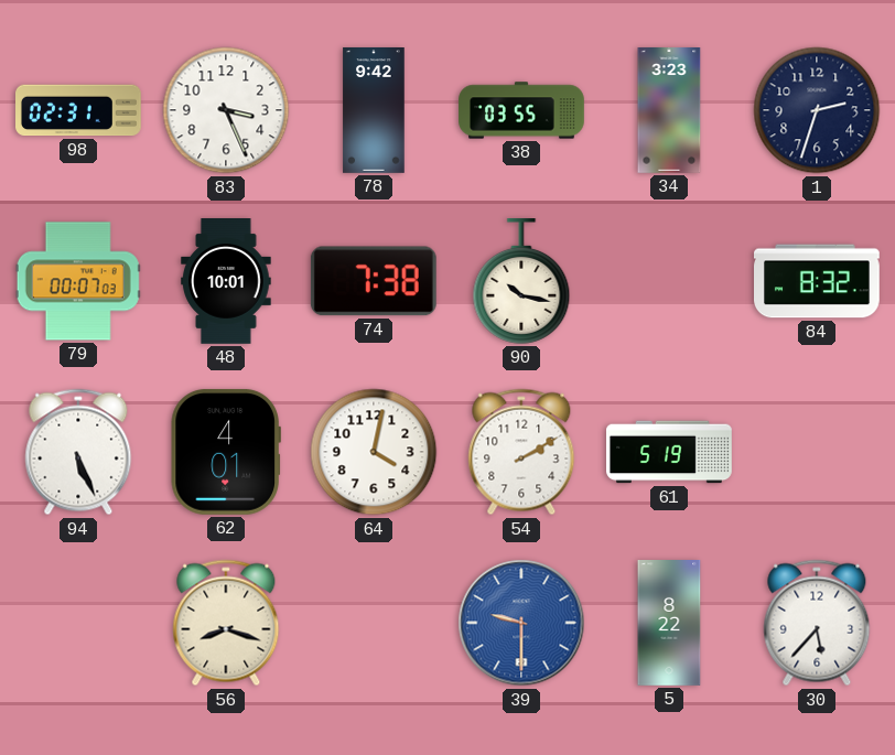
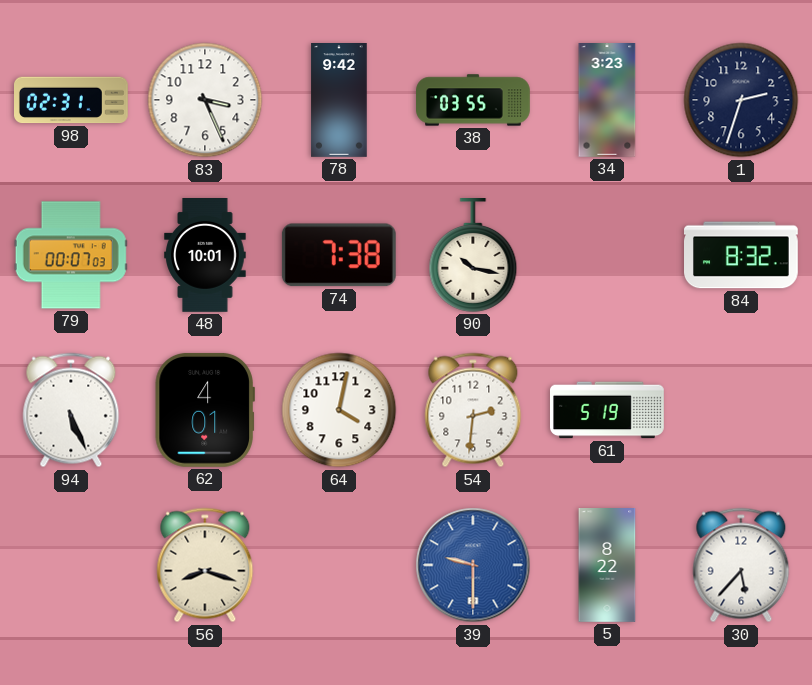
54: 2:10 -> 2:31
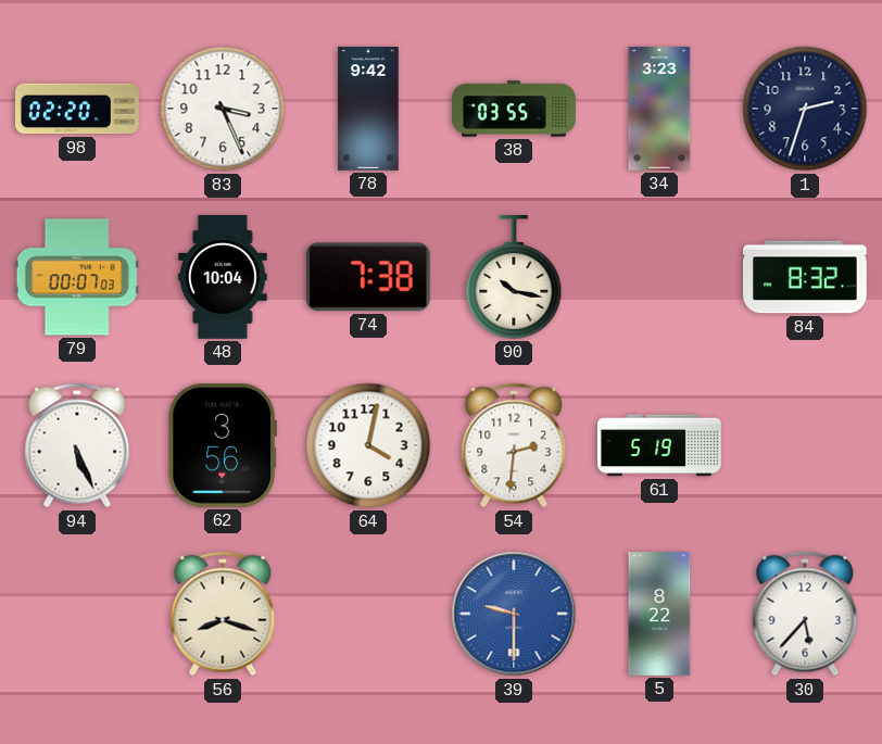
98: 02:31 -> 02:20
48: 10:01 -> 10:04
62: 4:01 -> 3:56
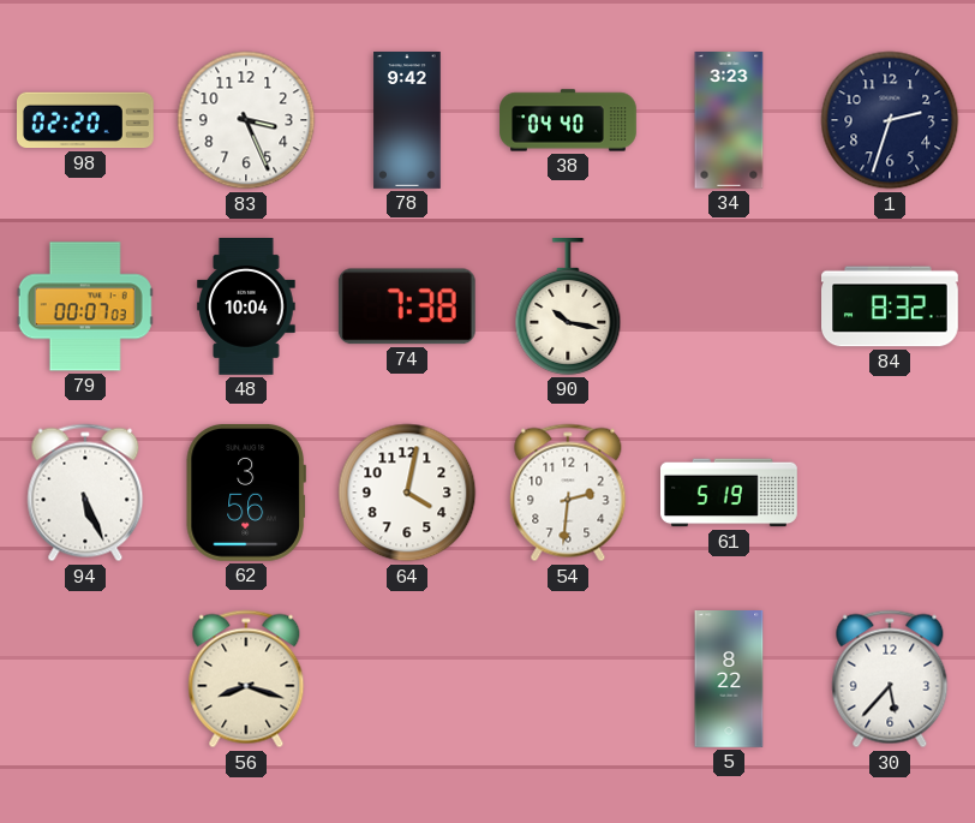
38: 03:55 -> 04:40
39: 9:30 -> none
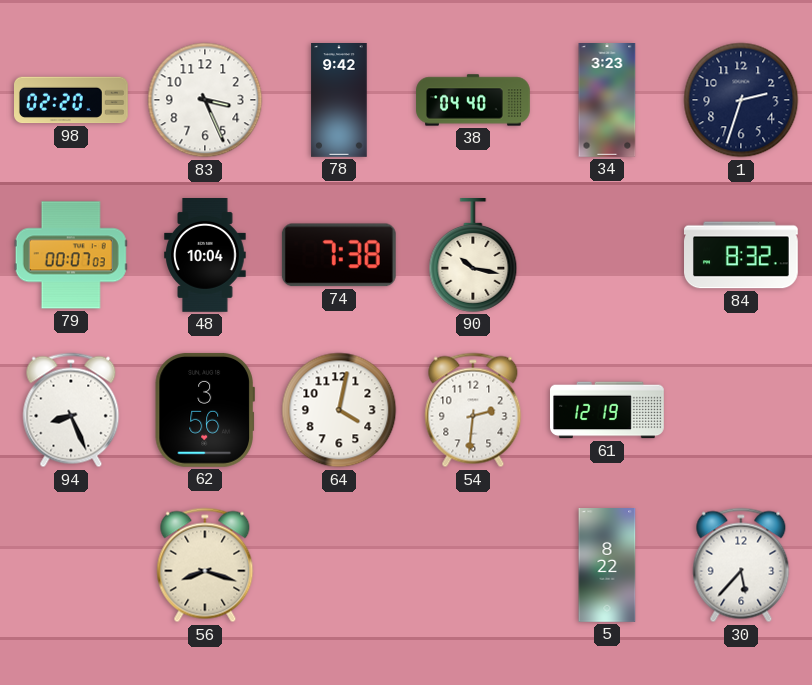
94: 5:26 -> 8:26
61: 5:19 -> 12:19
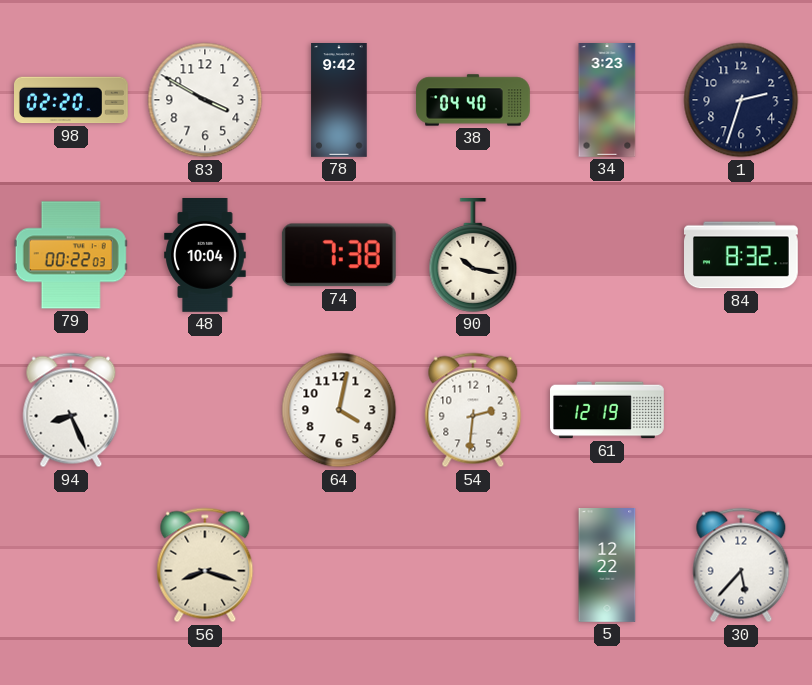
83: 3:26 -> 3:50
79: 00:07 -> 00:22
62: 3:56 -> none
5: 8:22 -> 12:22
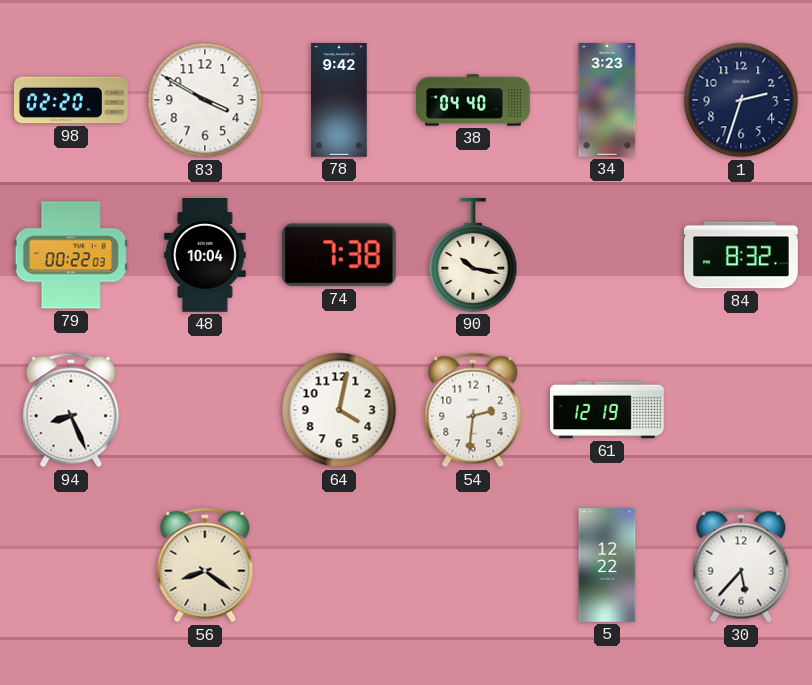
56: 8:18 -> 8:21
